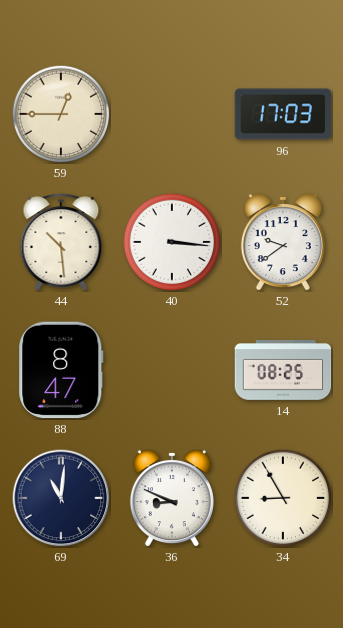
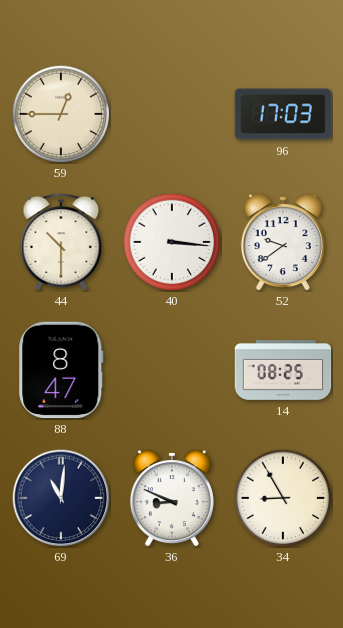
44: 10:29 -> 10:30
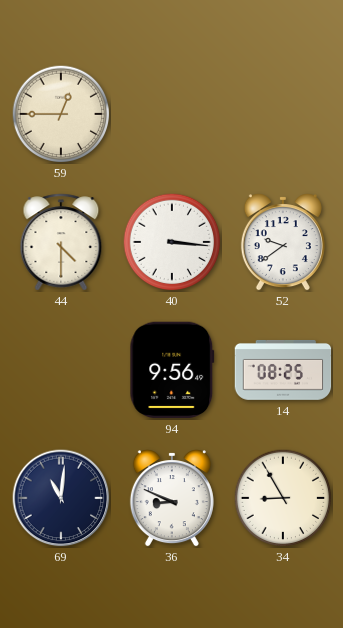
96: 17:03 -> none
44: 10:30 -> 4:30
88: 8:47 -> none
94: none -> 9:56
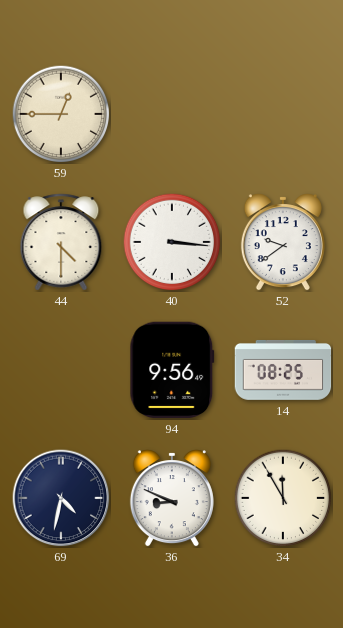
69: 11:01 -> 4:32
34: 8:55 -> 11:55
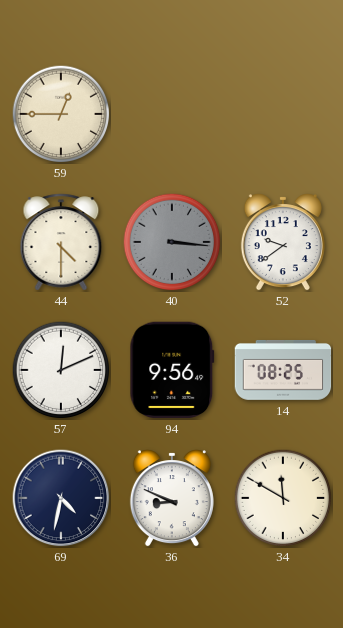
40 dial: white -> grey
57: none -> 12:11
34: 11:55 -> 11:50
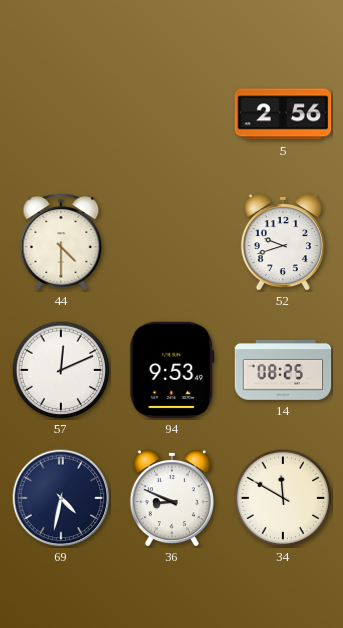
59: 12:45 -> none
5: none -> 2:56
40: 3:16 -> none
52: 9:39 -> 9:42
94: 9:56 -> 9:53
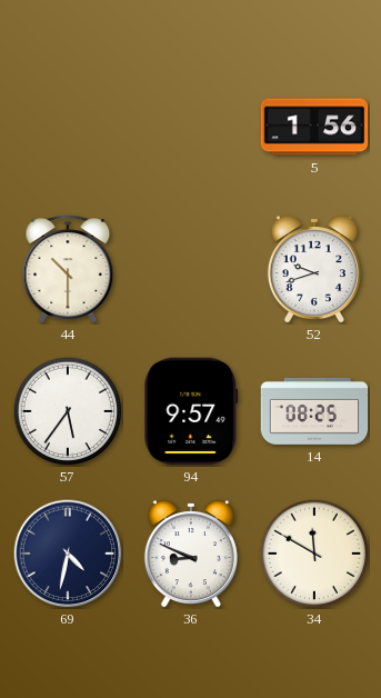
5: 2:56 -> 1:56
44: 4:30 -> 10:30
57: 12:11 -> 5:36
94: 9:53 -> 9:57
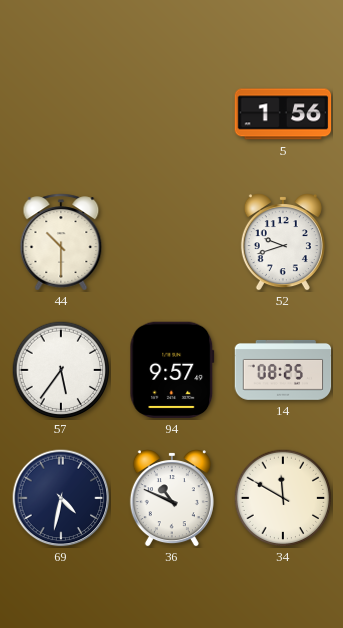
36: 8:49 -> 10:49
